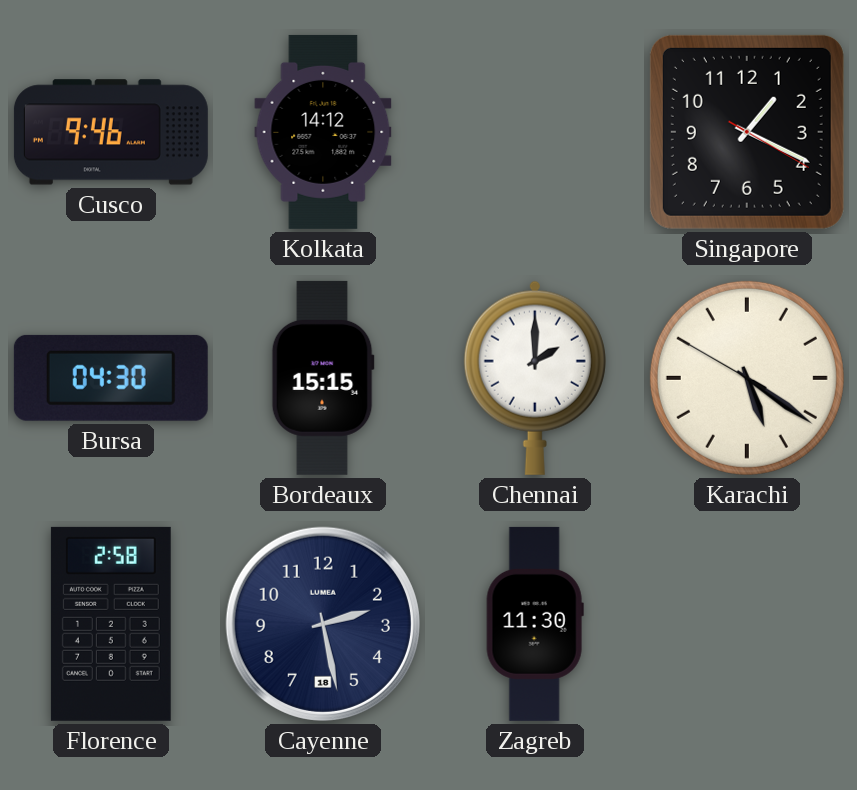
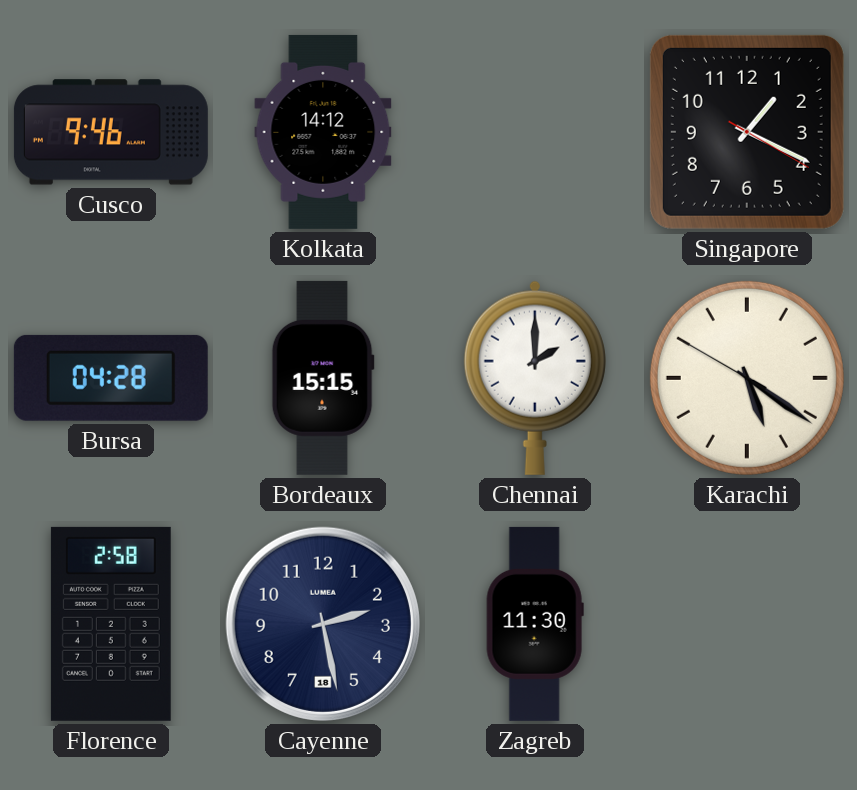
Bursa: 04:30 -> 04:28
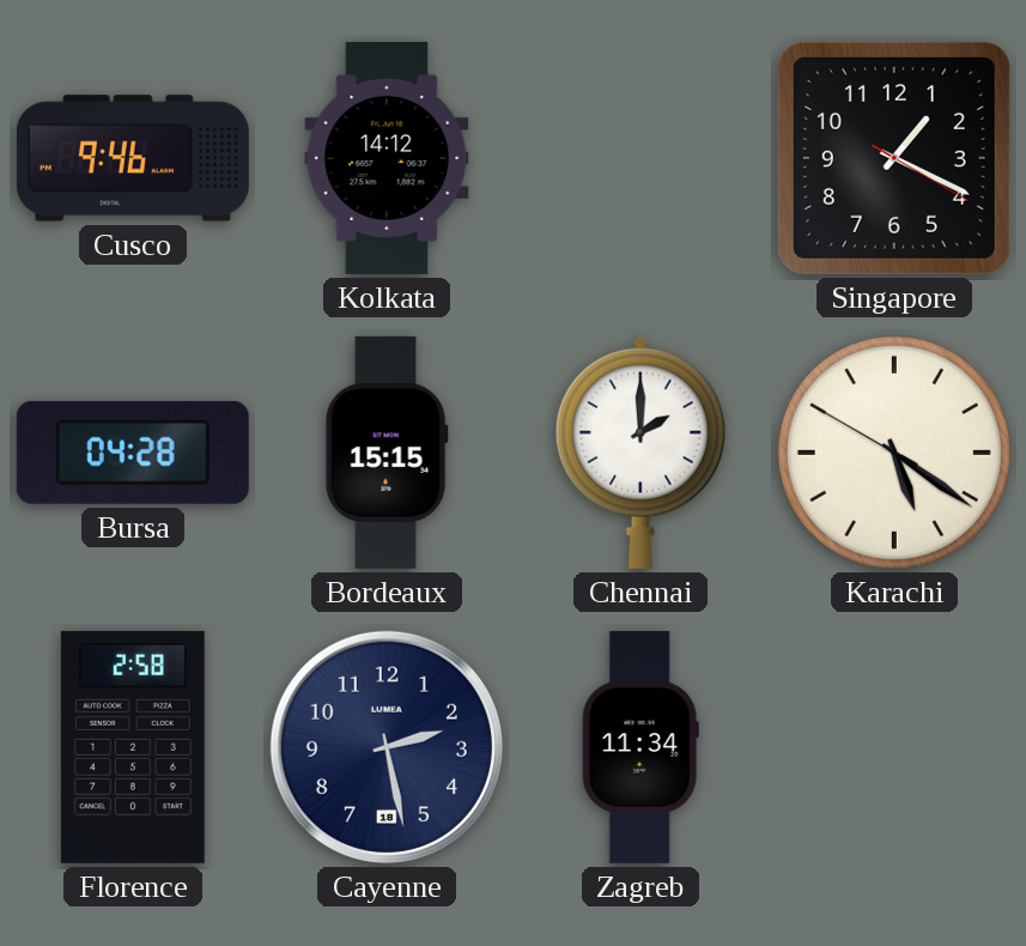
Zagreb: 11:30 -> 11:34
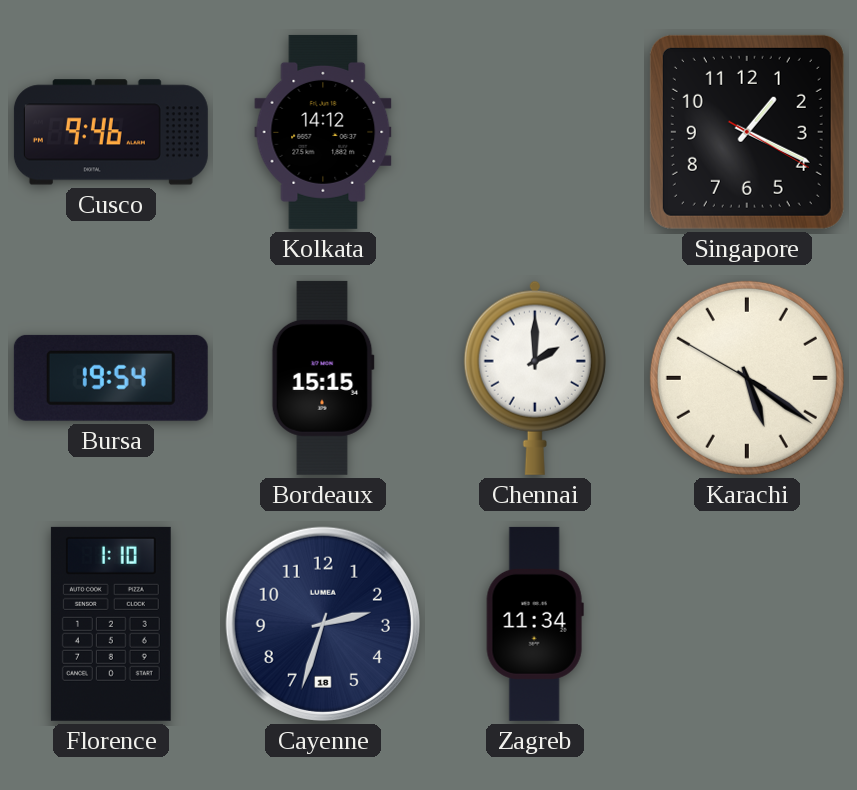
Bursa: 04:28 -> 19:54
Florence: 2:58 -> 1:10
Cayenne: 2:28 -> 2:33
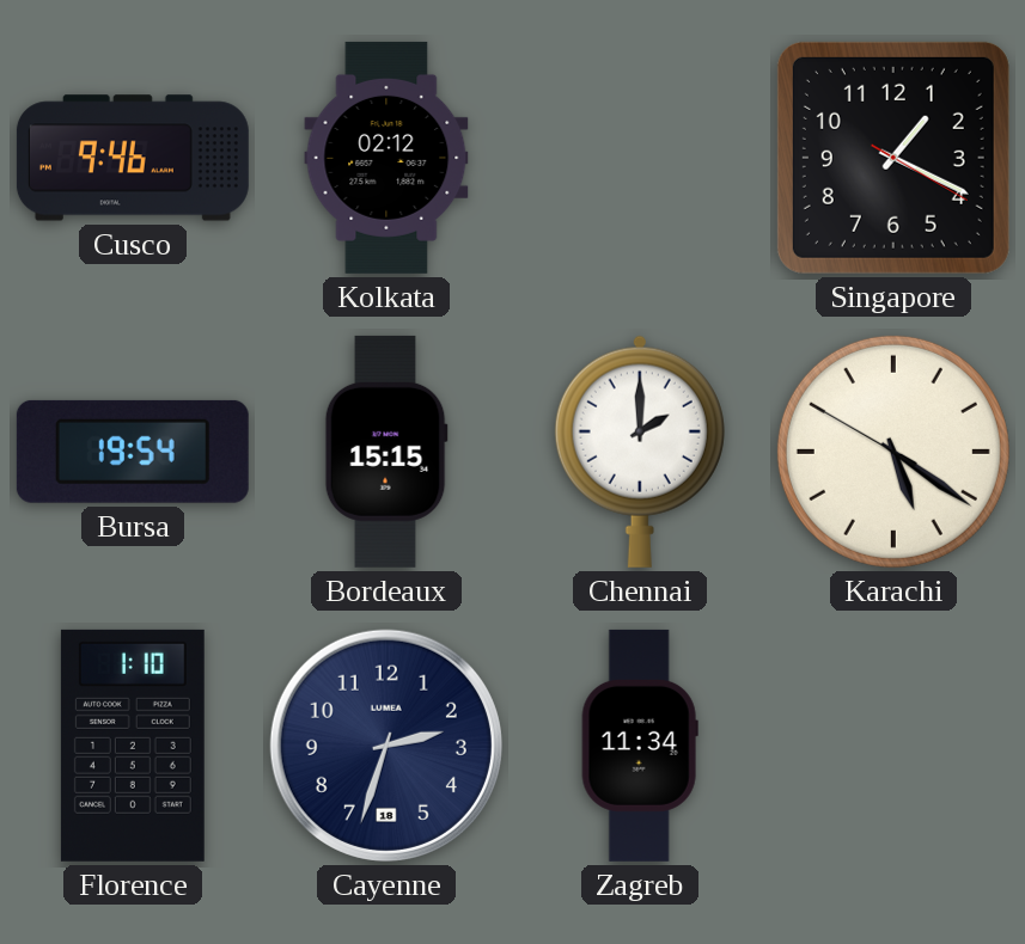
Kolkata: 14:12 -> 02:12
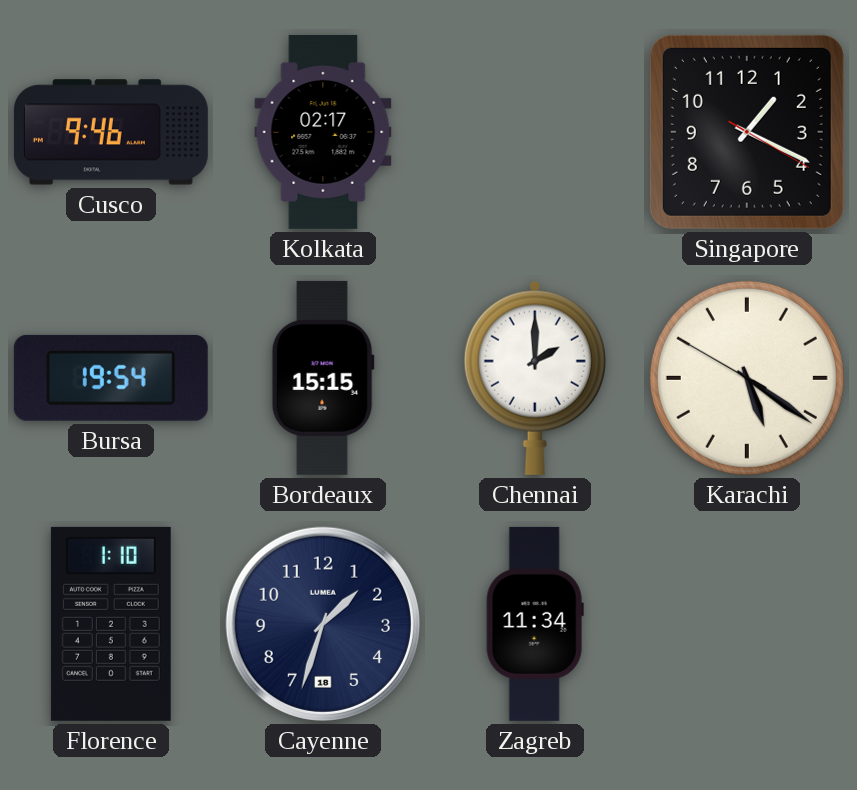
Kolkata: 02:12 -> 02:17
Cayenne: 2:33 -> 1:33
